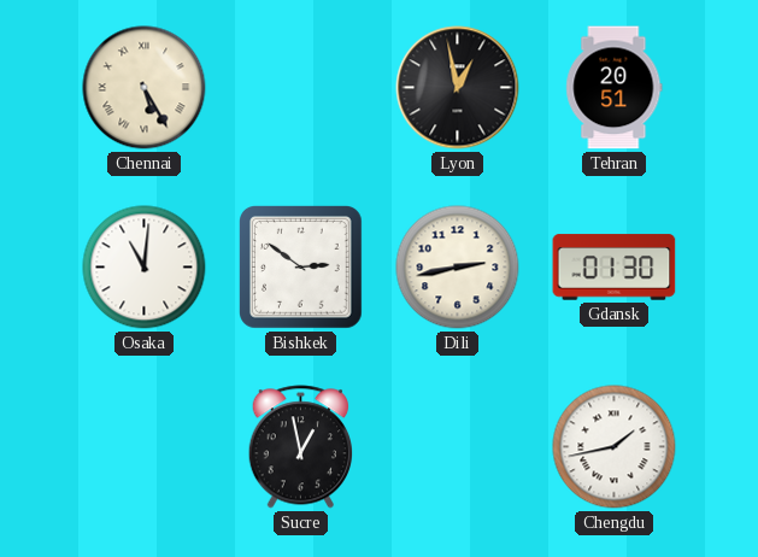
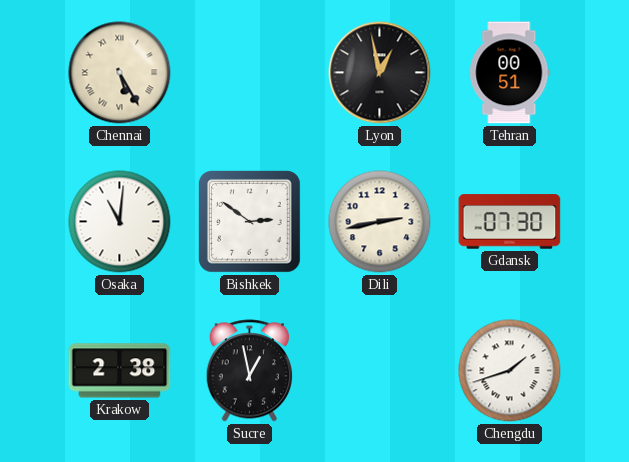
Tehran: 20:51 -> 00:51
Gdansk: 01:30 -> 07:30
Krakow: none -> 2:38
Chengdu: 1:43 -> 1:42
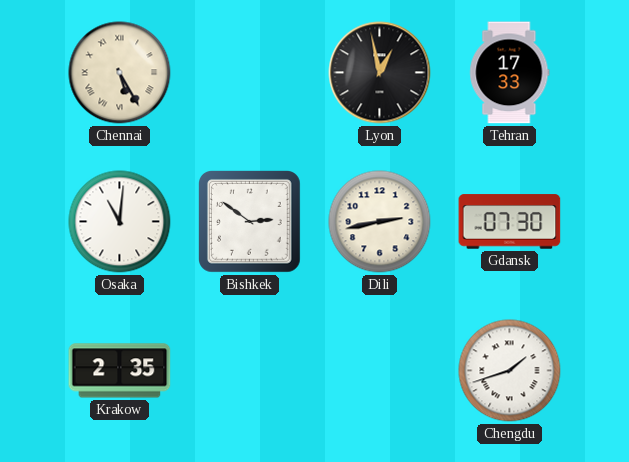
Tehran: 00:51 -> 17:33
Krakow: 2:38 -> 2:35
Sucre: 12:58 -> none
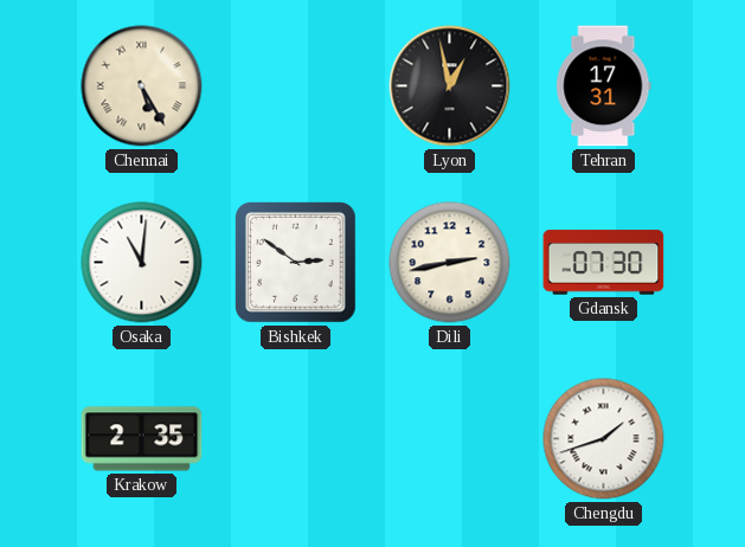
Tehran: 17:33 -> 17:31
